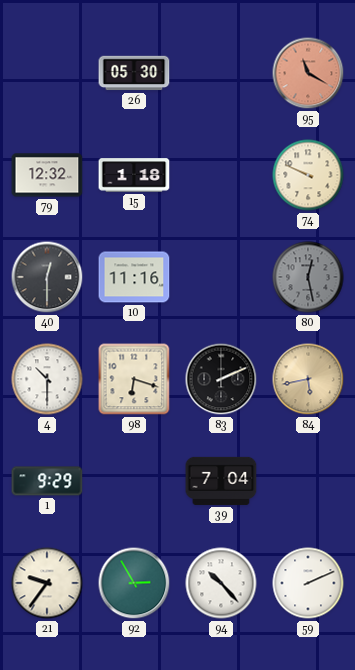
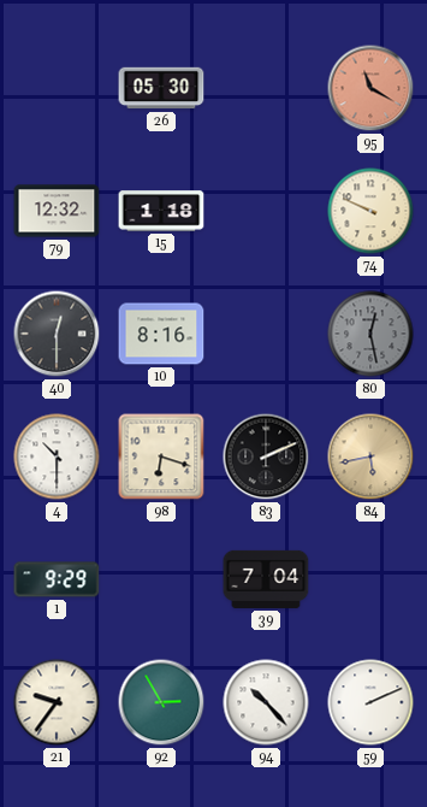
10: 11:16 -> 8:16
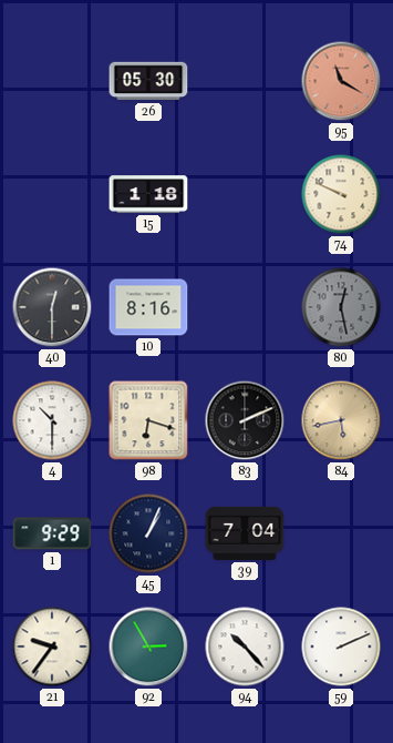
79: 12:32 -> none
45: none -> 1:04
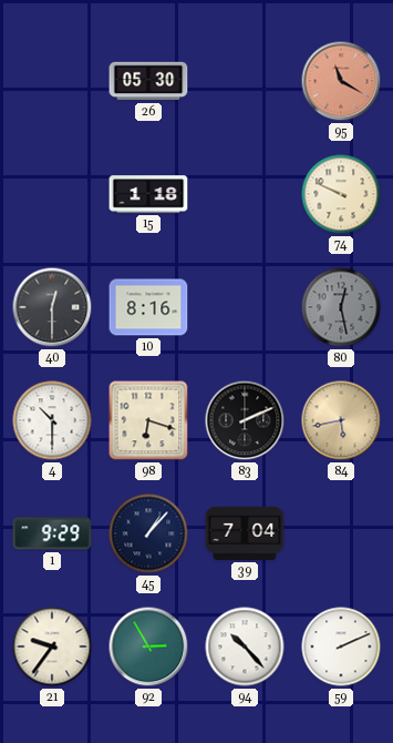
45: 1:04 -> 1:07
